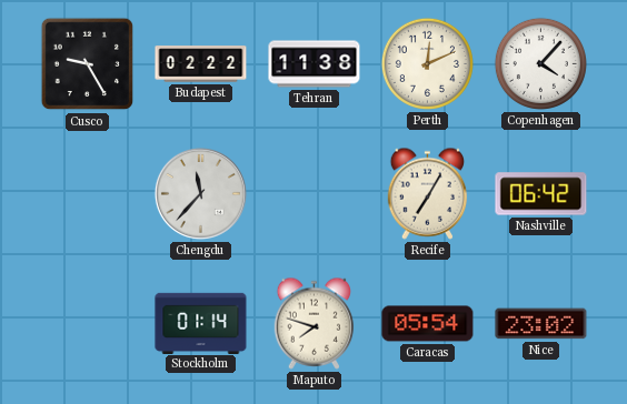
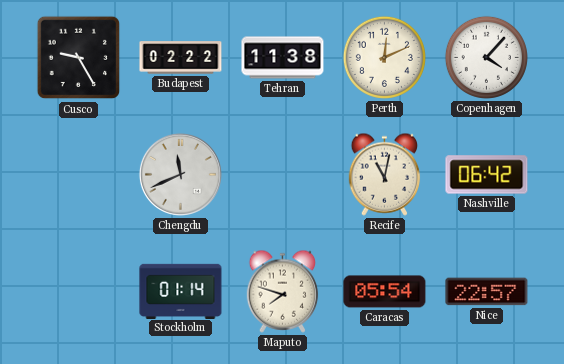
Chengdu: 11:37 -> 11:41
Recife: 7:05 -> 11:02
Nice: 23:02 -> 22:57
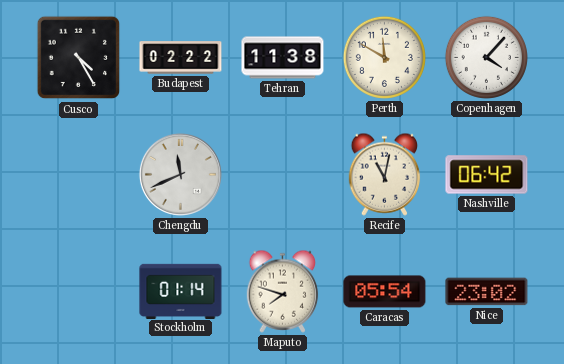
Cusco: 9:25 -> 4:25
Perth: 12:11 -> 11:50
Nice: 22:57 -> 23:02
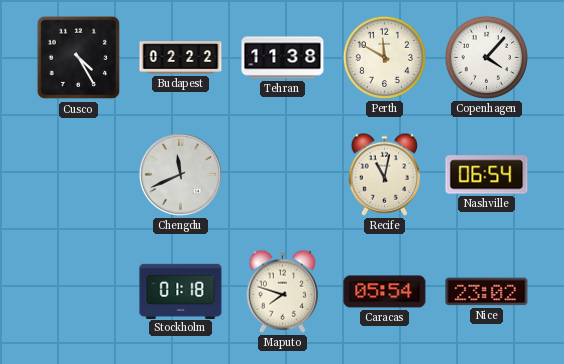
Nashville: 06:42 -> 06:54
Stockholm: 01:14 -> 01:18
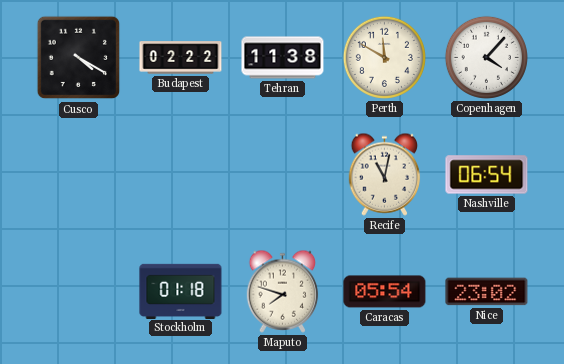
Cusco: 4:25 -> 4:20
Chengdu: 11:41 -> none
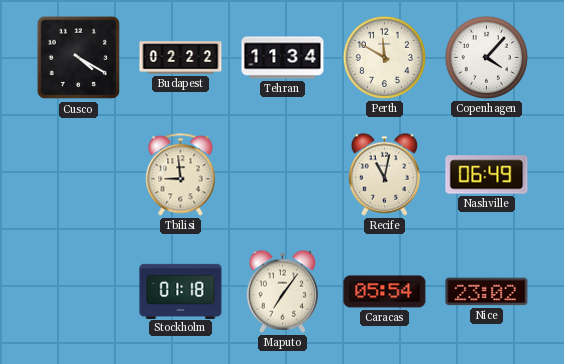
Tehran: 11:38 -> 11:34
Tbilisi: none -> 8:59
Nashville: 06:54 -> 06:49
Maputo: 7:48 -> 7:06
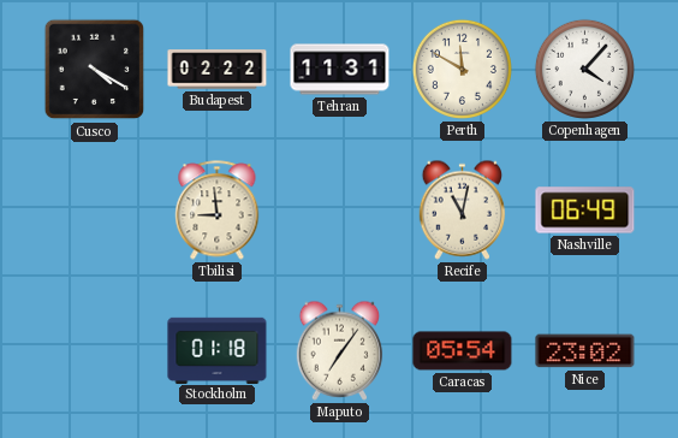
Tehran: 11:34 -> 11:31
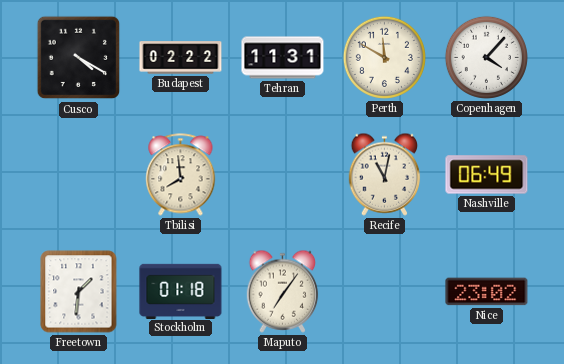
Tbilisi: 8:59 -> 7:59
Freetown: none -> 1:31
Caracas: 05:54 -> none
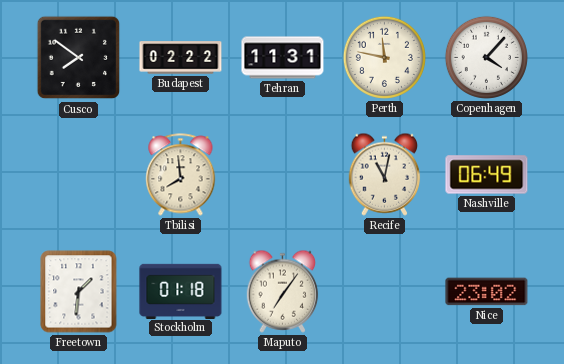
Cusco: 4:20 -> 7:51
Perth: 11:50 -> 11:47
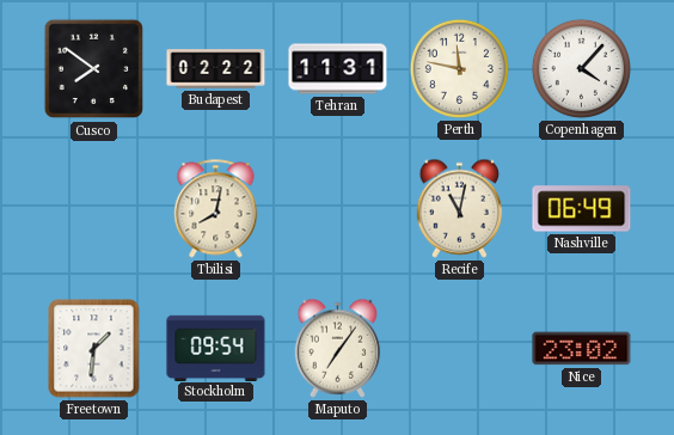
Tbilisi: 7:59 -> 8:02
Stockholm: 01:18 -> 09:54
